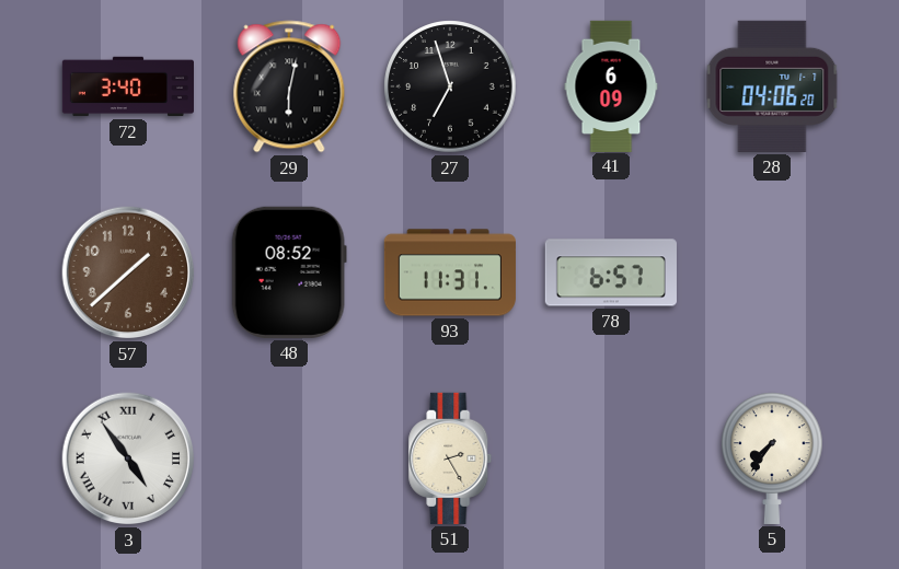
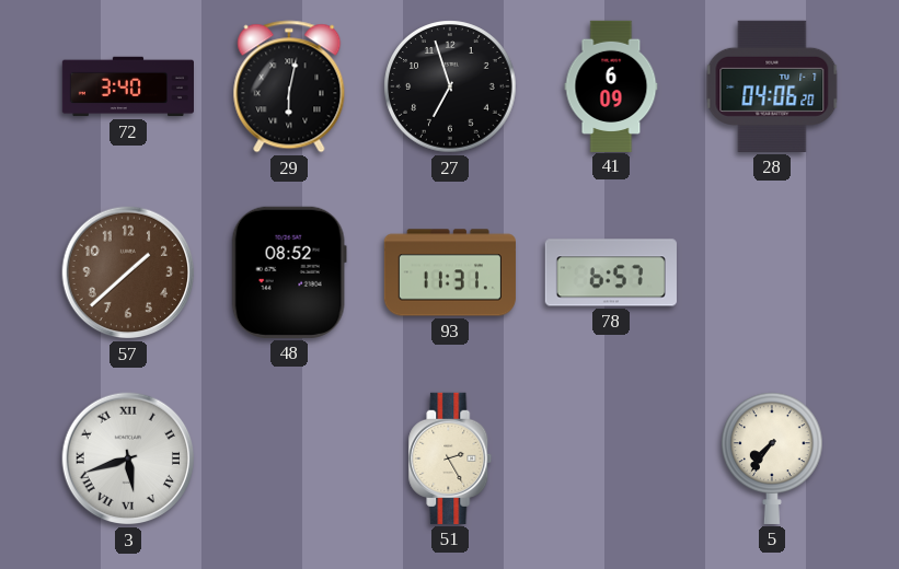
3: 4:54 -> 5:42
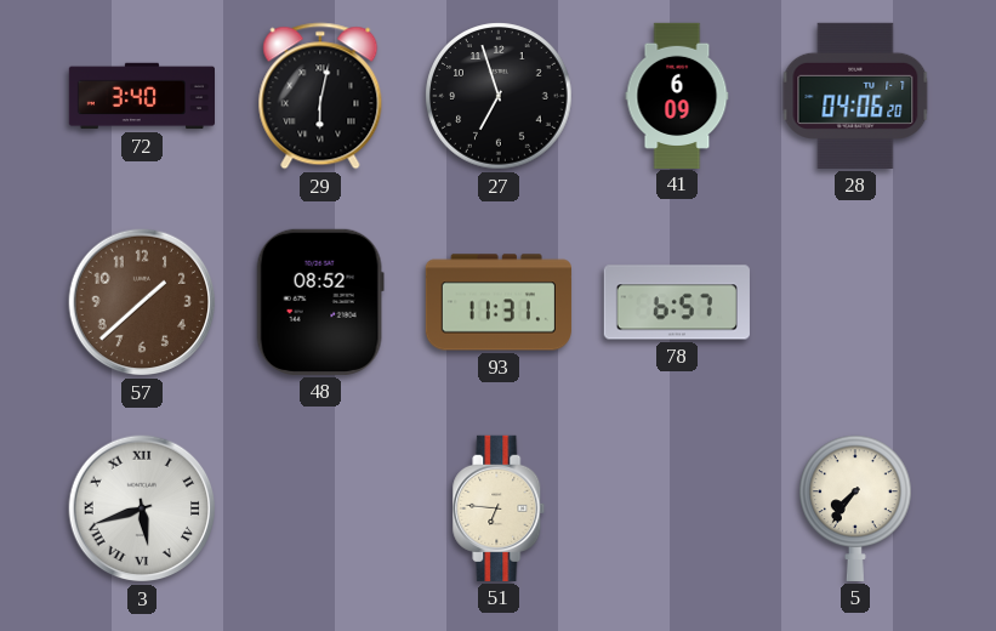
51: 2:25 -> 6:46
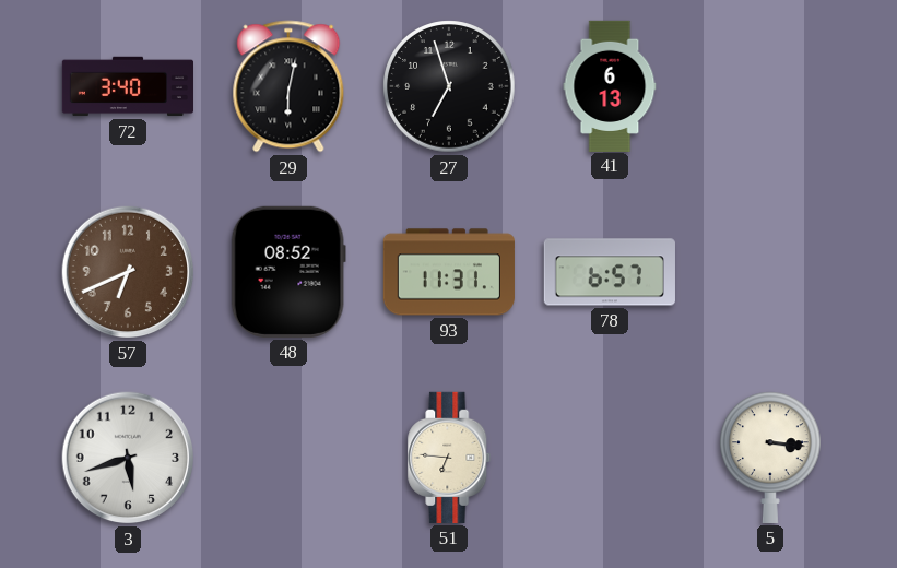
41: 6:09 -> 6:13
28: 04:06 -> none
57: 1:38 -> 6:41
3 numerals: Roman -> Arabic
5: 7:36 -> 3:16
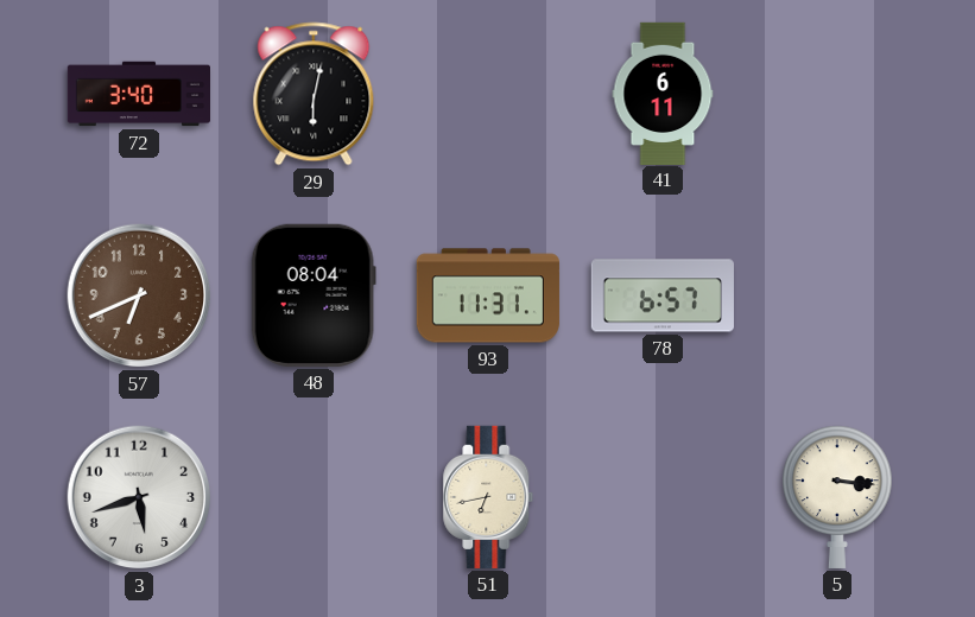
27: 6:57 -> none
41: 6:13 -> 6:11
48: 08:52 -> 08:04
51: 6:46 -> 6:43
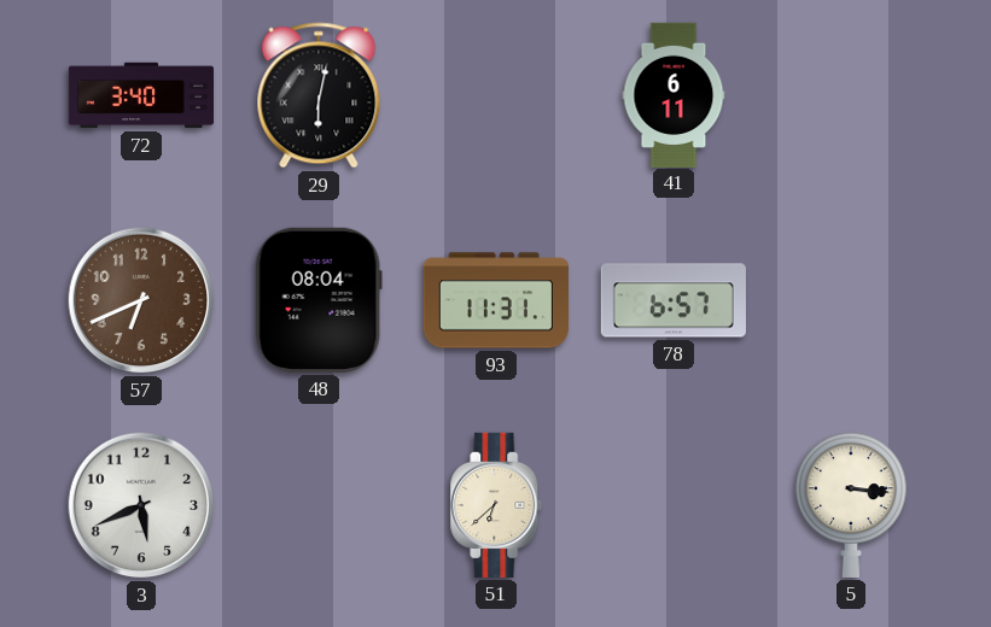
3: 5:42 -> 5:41
51: 6:43 -> 6:38
